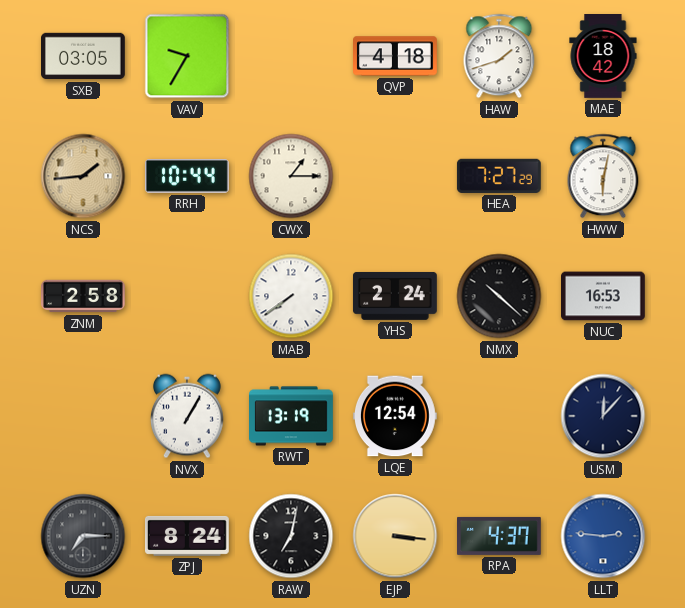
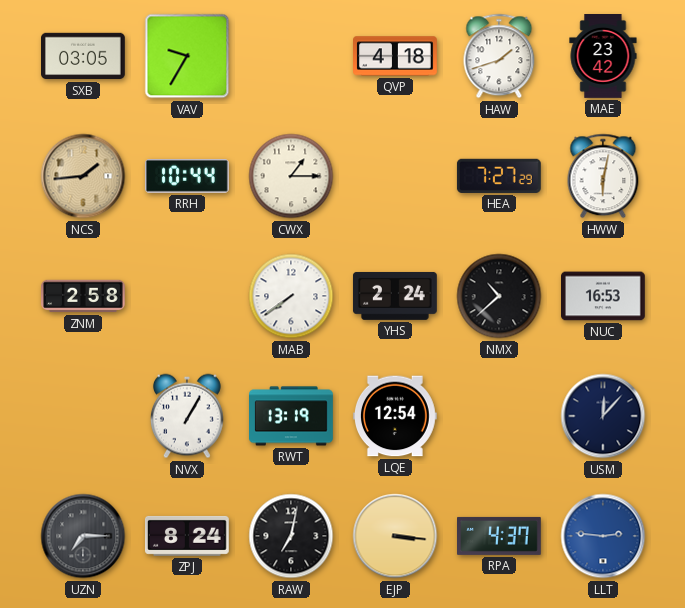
MAE: 18:42 -> 23:42
NMX: 10:22 -> 10:38
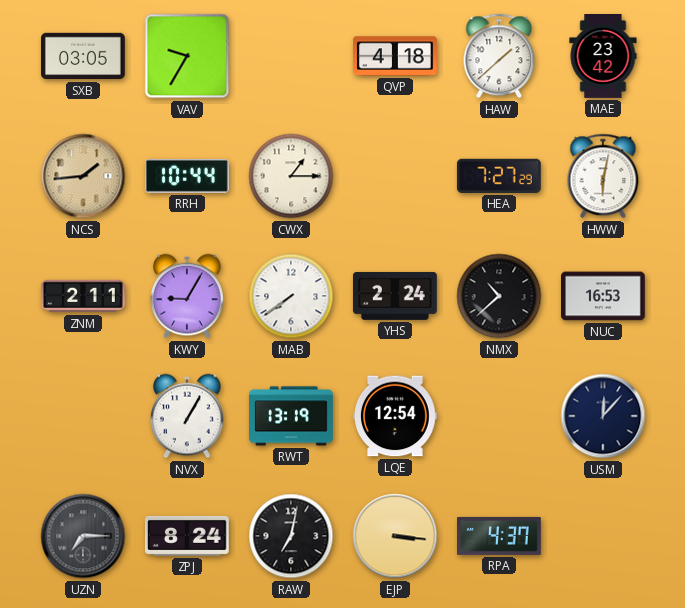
HAW: 1:42 -> 1:38
ZNM: 2:58 -> 2:11
KWY: none -> 9:05
LLT: 2:46 -> none
